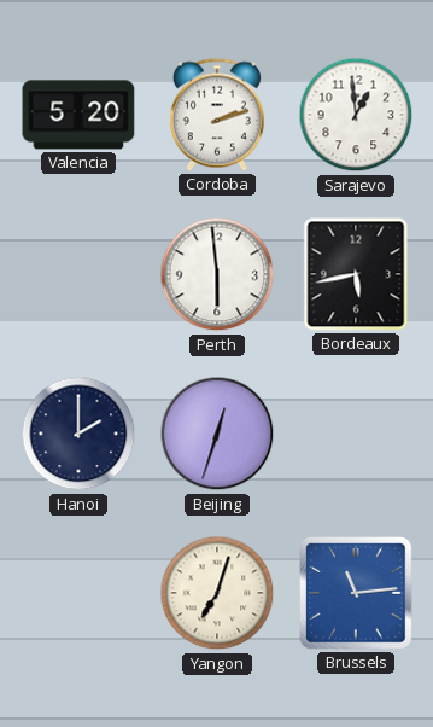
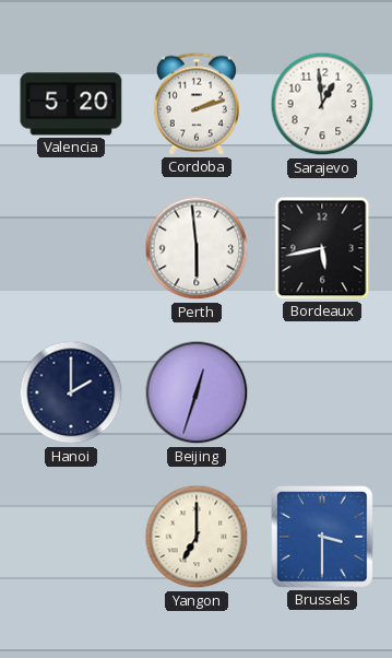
Yangon: 7:03 -> 7:00
Brussels: 11:14 -> 3:30
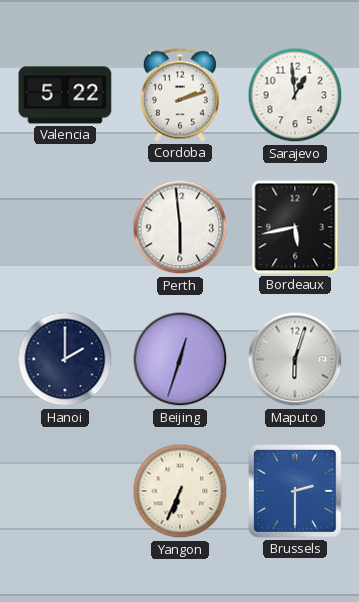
Valencia: 5:20 -> 5:22
Maputo: none -> 6:03
Yangon: 7:00 -> 6:34
Brussels: 3:30 -> 2:30
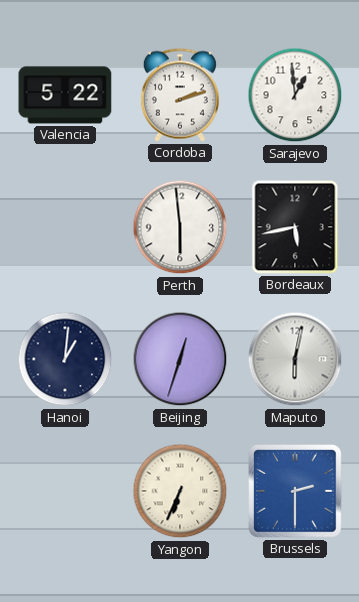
Hanoi: 2:00 -> 1:01
Maputo: 6:03 -> 6:02
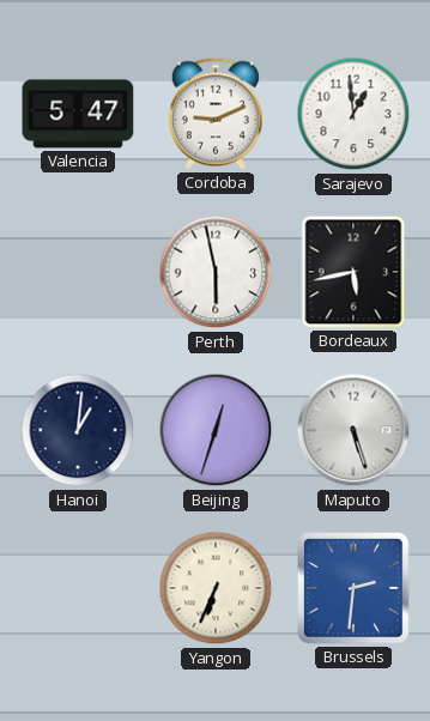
Valencia: 5:22 -> 5:47
Cordoba: 2:12 -> 9:11
Perth: 5:59 -> 5:58
Maputo: 6:02 -> 5:27
Brussels: 2:30 -> 2:31
